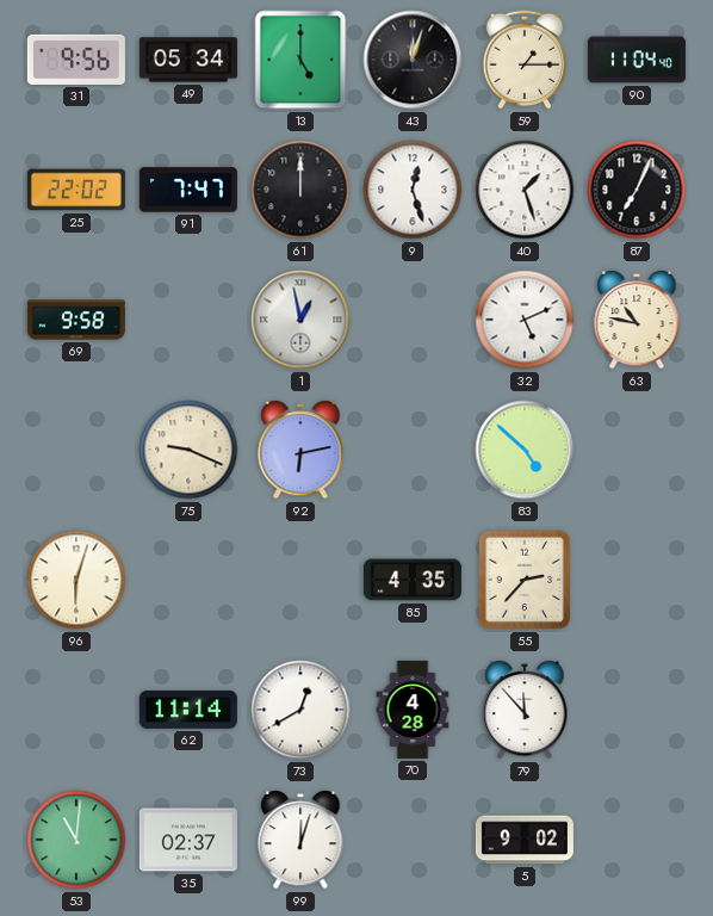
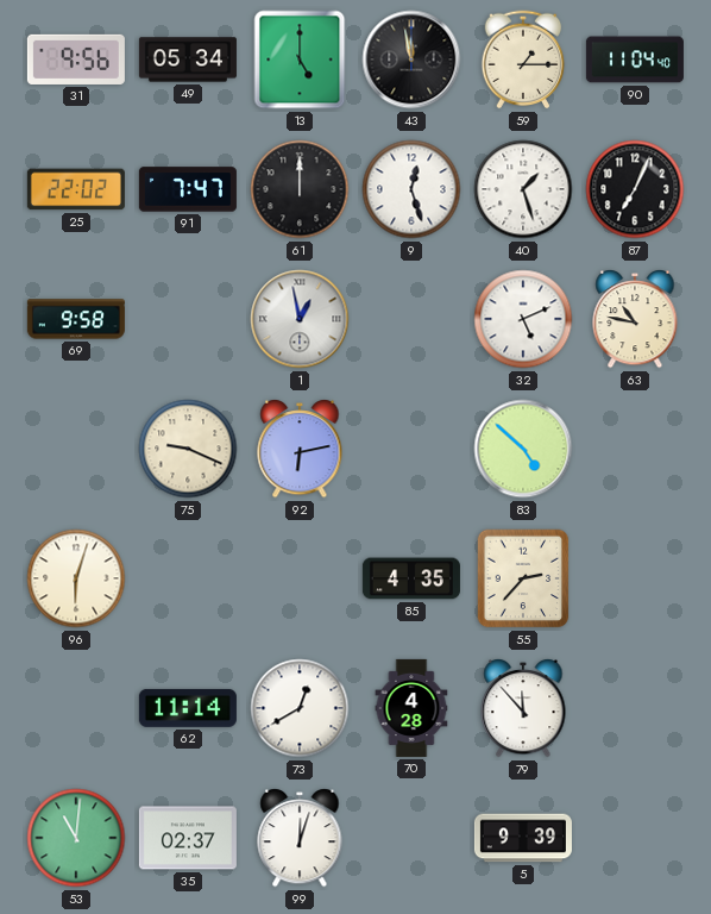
43: 12:03 -> 11:58
5: 9:02 -> 9:39
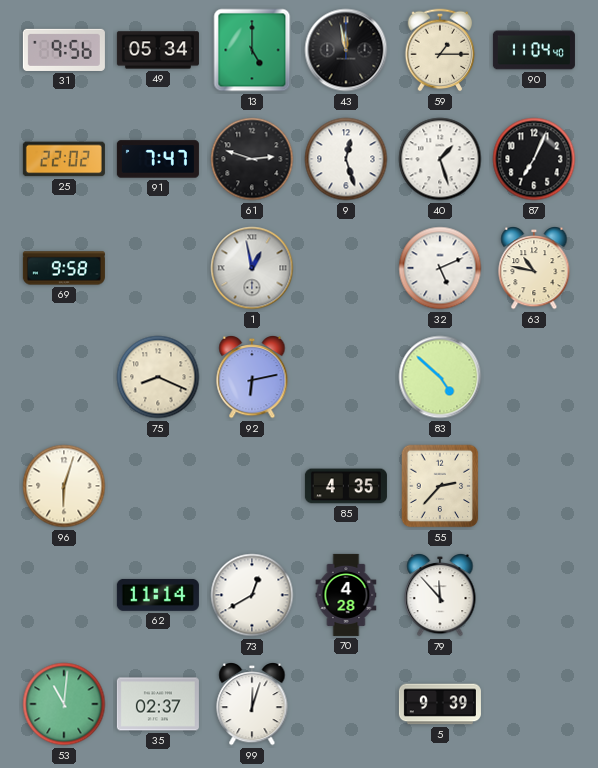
61: 12:00 -> 2:48
75: 9:19 -> 8:19
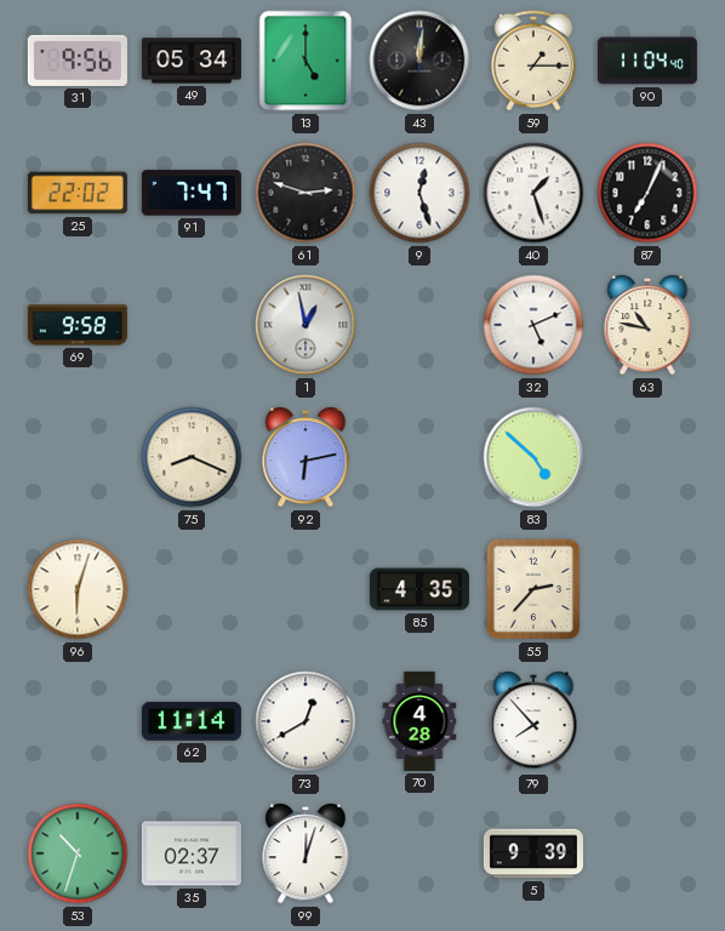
43: 11:58 -> 12:01
79: 11:53 -> 7:53
53: 11:01 -> 10:33
